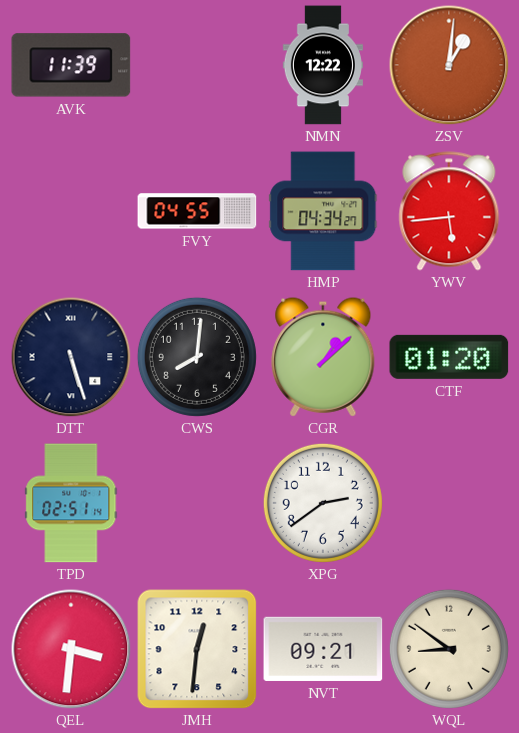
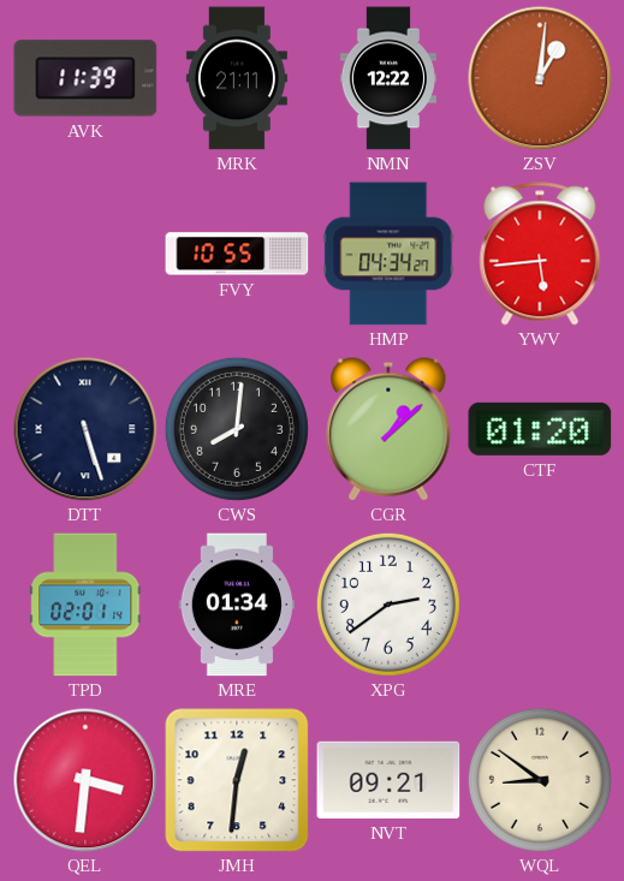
MRK: none -> 21:11
FVY: 04:55 -> 10:55
TPD: 02:51 -> 02:01
MRE: none -> 01:34
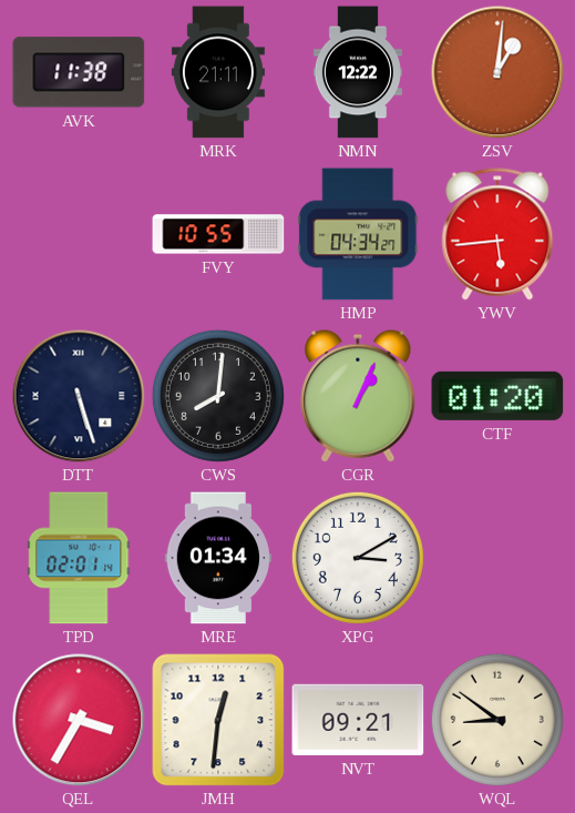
AVK: 11:39 -> 11:38
CGR: 1:08 -> 1:04
XPG: 2:39 -> 3:10
QEL: 3:31 -> 3:35
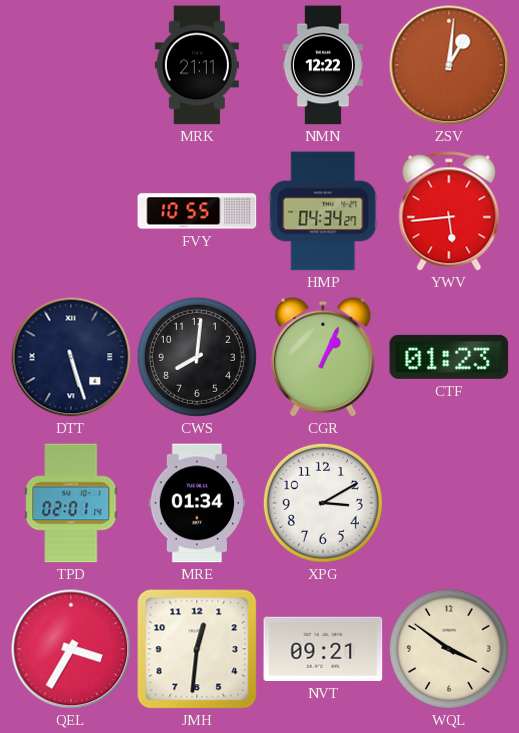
AVK: 11:38 -> none
CTF: 01:20 -> 01:23
WQL: 8:51 -> 3:51
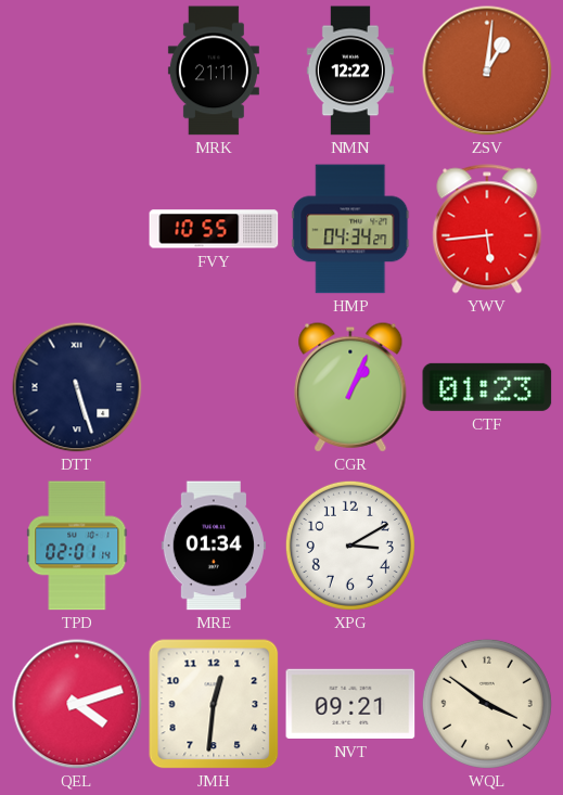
CWS: 8:01 -> none
QEL: 3:35 -> 4:12
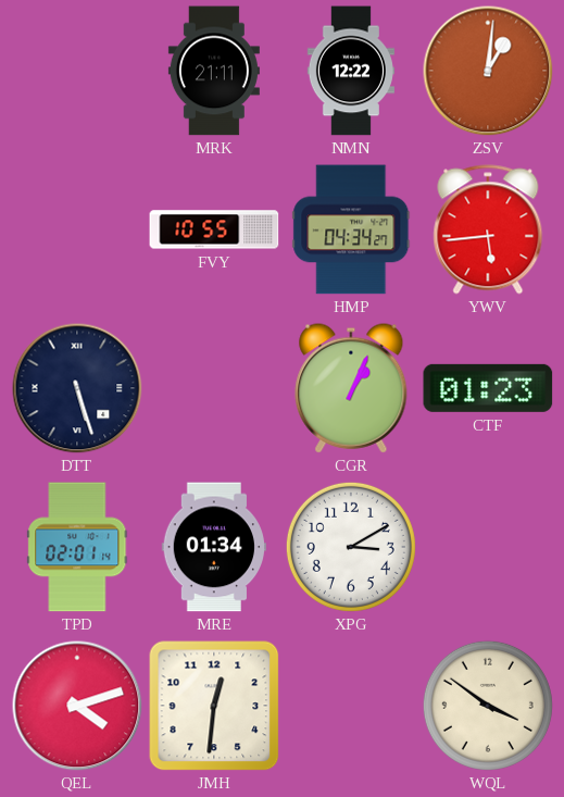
NVT: 09:21 -> none
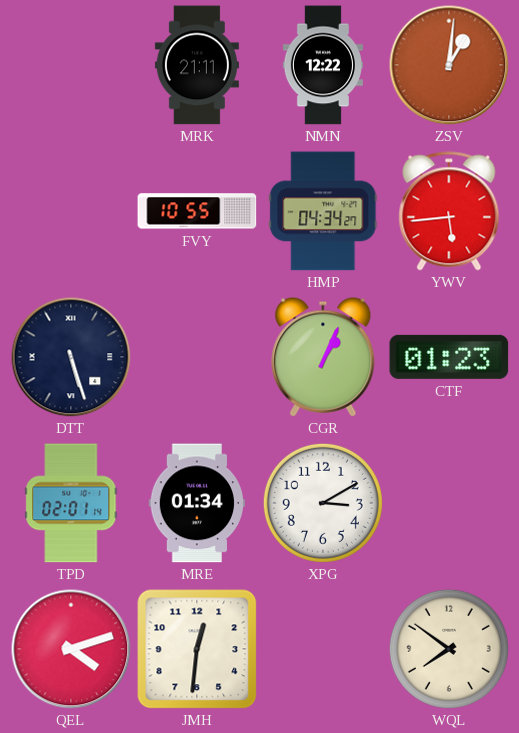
WQL: 3:51 -> 7:51
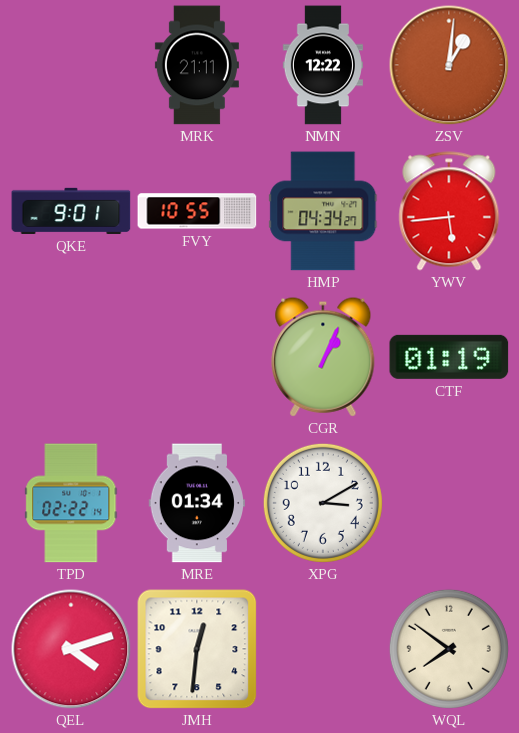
QKE: none -> 9:01
DTT: 5:27 -> none
CTF: 01:23 -> 01:19
TPD: 02:01 -> 02:22
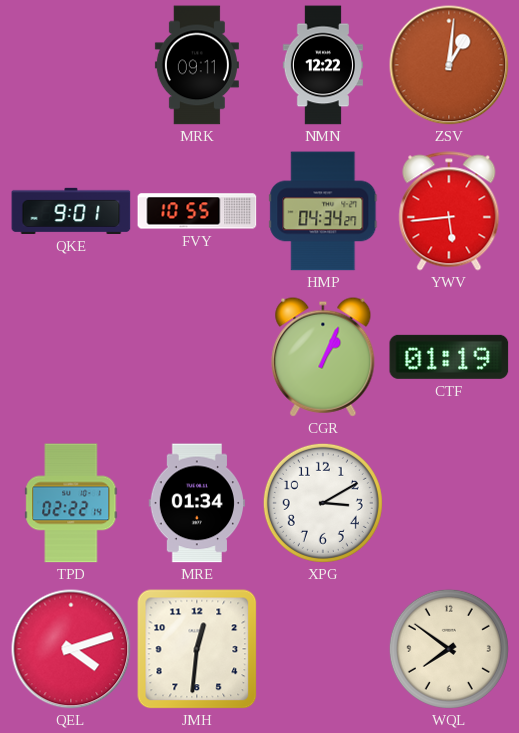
MRK: 21:11 -> 09:11
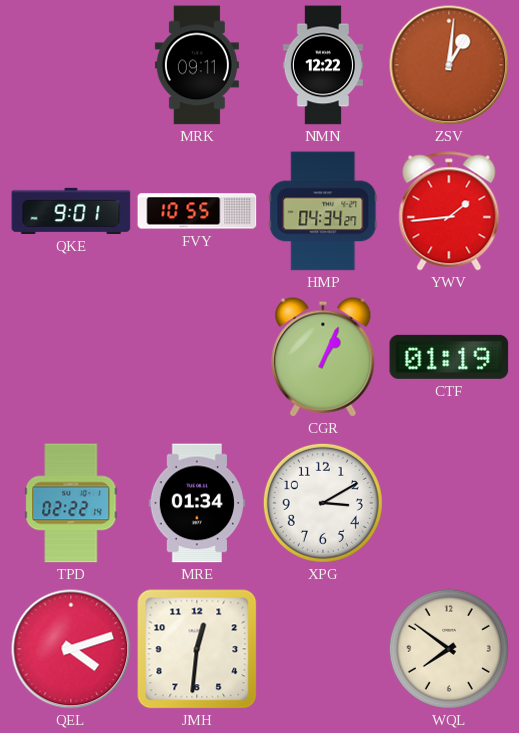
YWV: 5:44 -> 1:44
